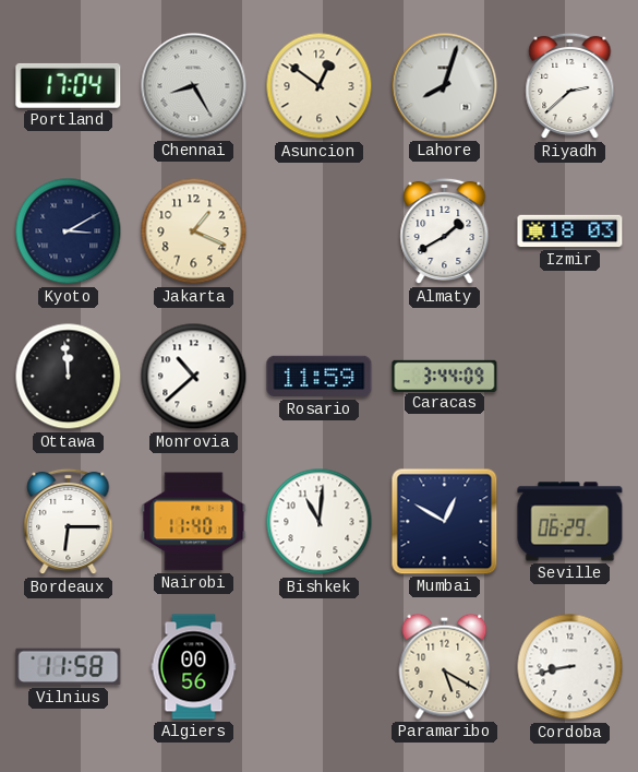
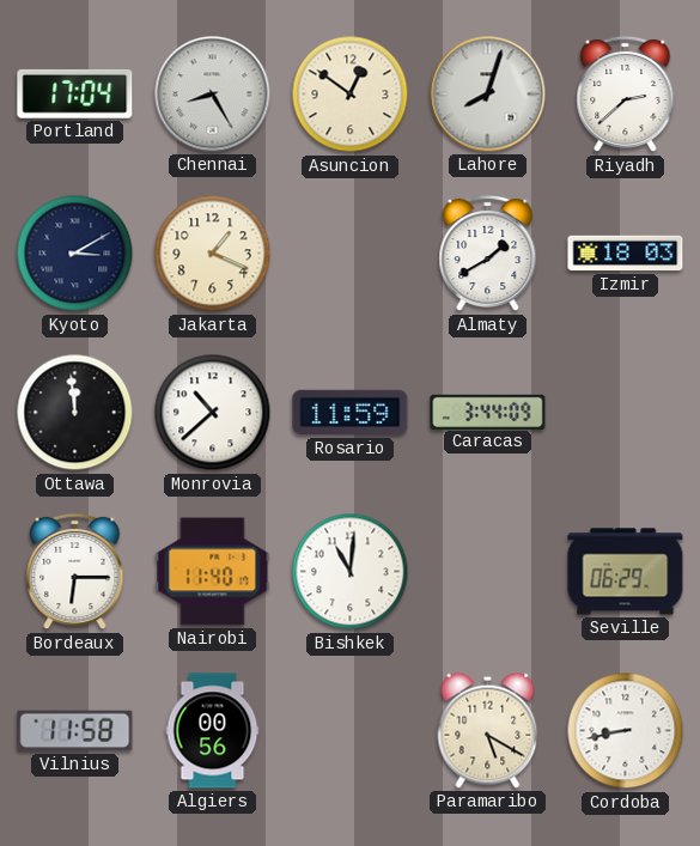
Mumbai: 12:50 -> none
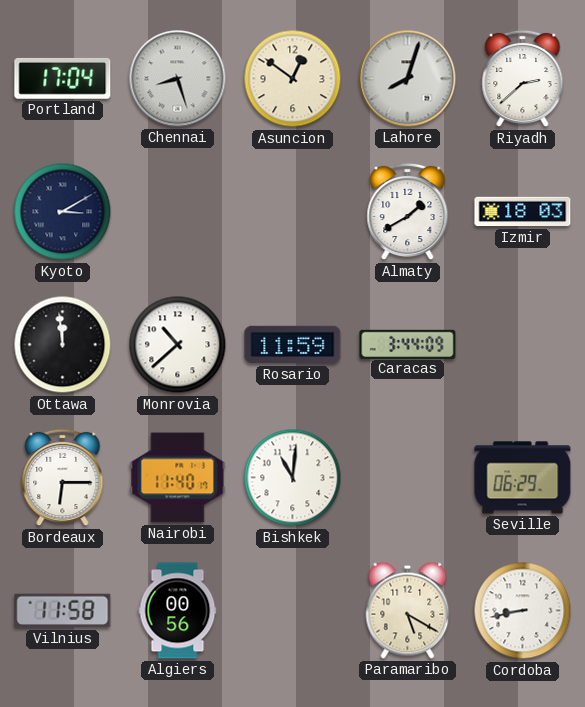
Chennai: 8:25 -> 8:27
Jakarta: 1:19 -> none
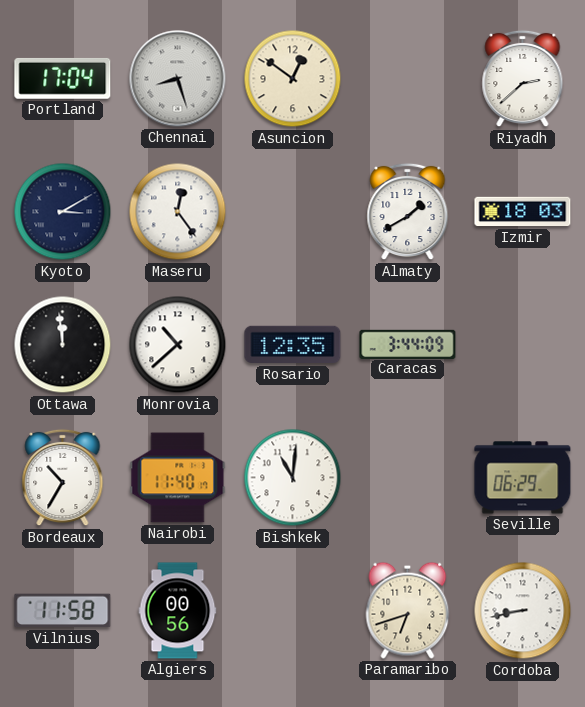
Lahore: 8:03 -> none
Maseru: none -> 12:24
Rosario: 11:59 -> 12:35
Bordeaux: 6:15 -> 10:35
Paramaribo: 5:20 -> 6:42
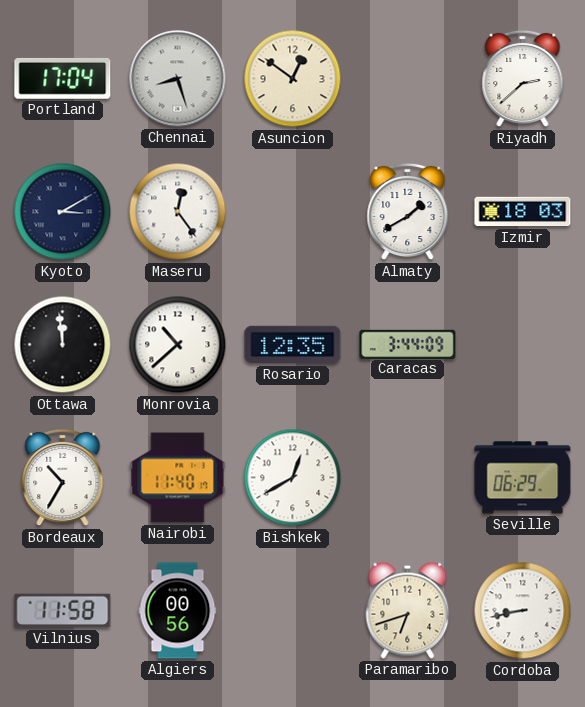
Bishkek: 11:01 -> 12:40
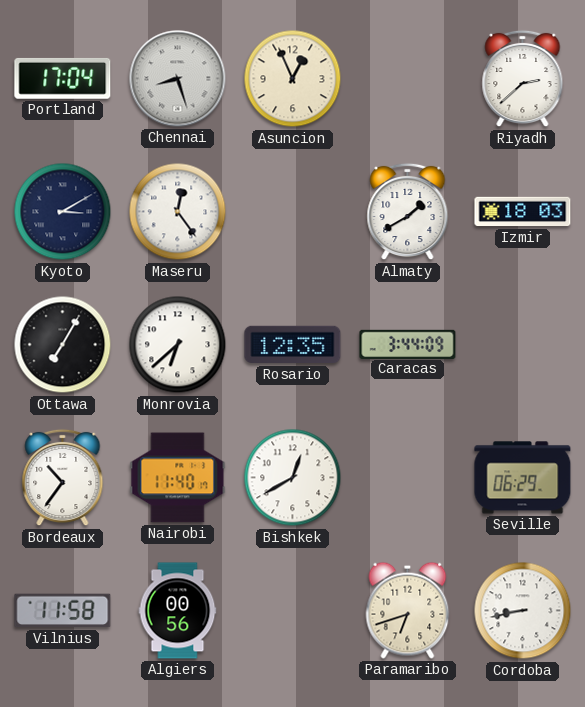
Asuncion: 12:51 -> 12:56
Ottawa: 11:59 -> 7:05
Monrovia: 10:38 -> 6:38
Bordeaux: 10:35 -> 10:36
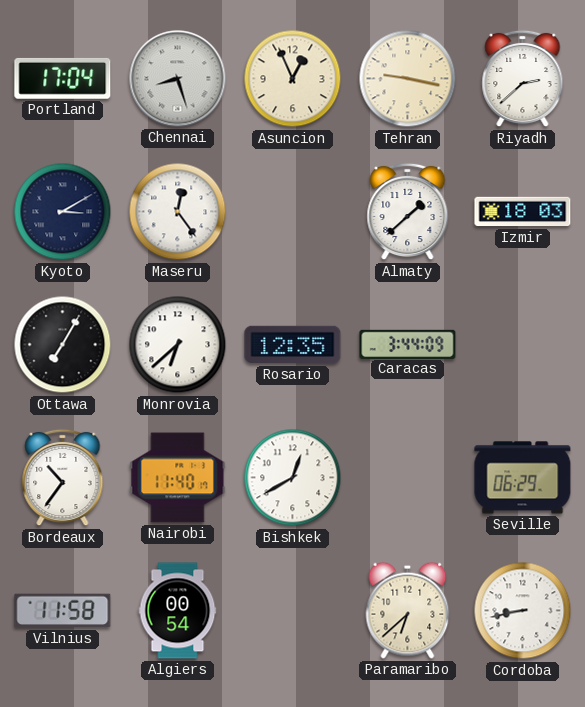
Tehran: none -> 9:17
Almaty: 1:40 -> 1:38
Algiers: 00:56 -> 00:54
Paramaribo: 6:42 -> 6:38
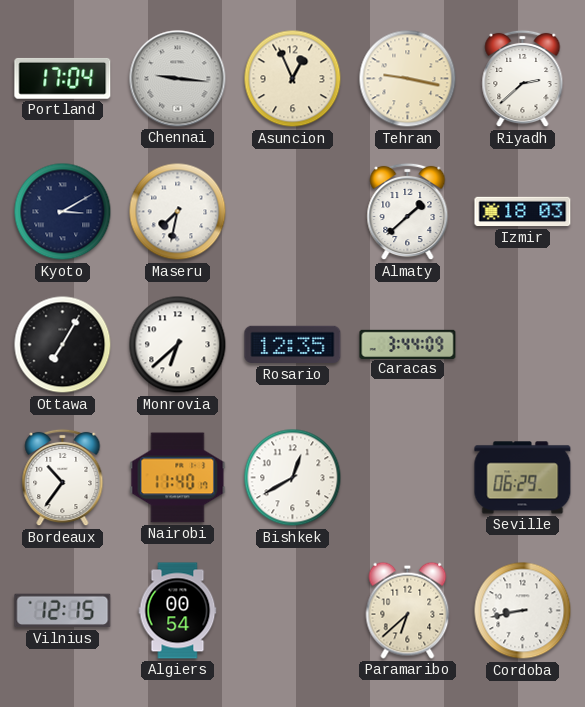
Chennai: 8:27 -> 9:16
Maseru: 12:24 -> 7:32
Vilnius: 11:58 -> 12:15
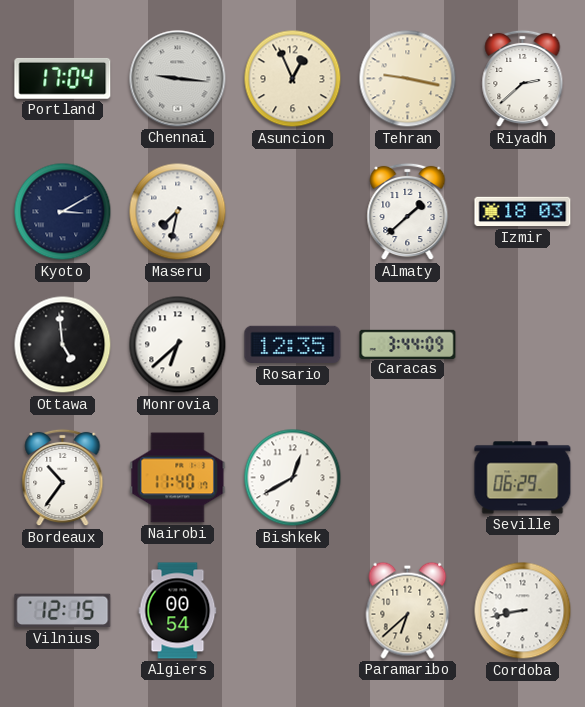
Ottawa: 7:05 -> 4:59
